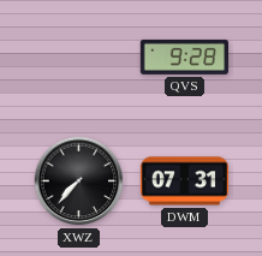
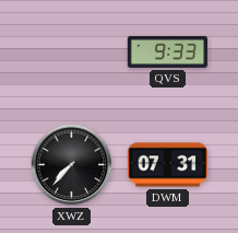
QVS: 9:28 -> 9:33
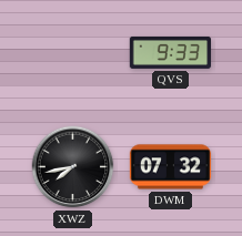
XWZ: 7:37 -> 7:43
DWM: 07:31 -> 07:32
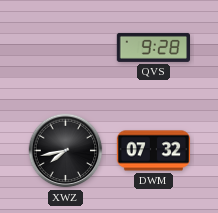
QVS: 9:33 -> 9:28
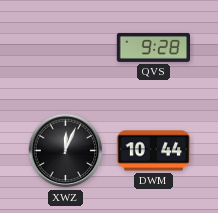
XWZ: 7:43 -> 12:04
DWM: 07:32 -> 10:44
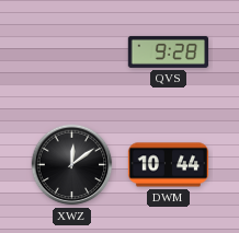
XWZ: 12:04 -> 12:09
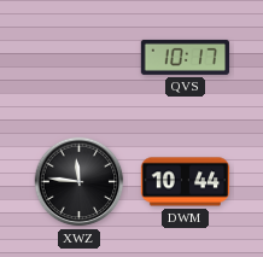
QVS: 9:28 -> 10:17
XWZ: 12:09 -> 11:46
